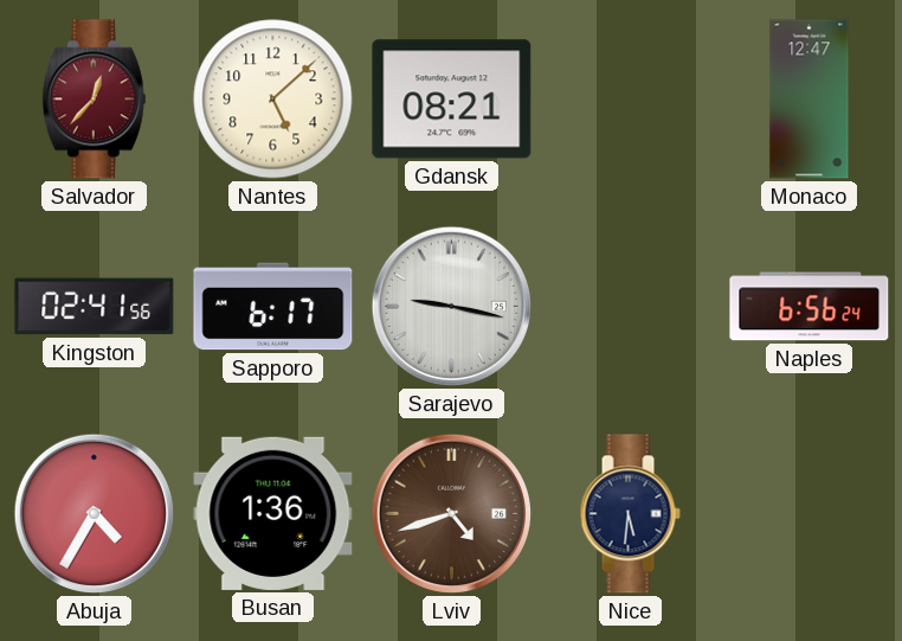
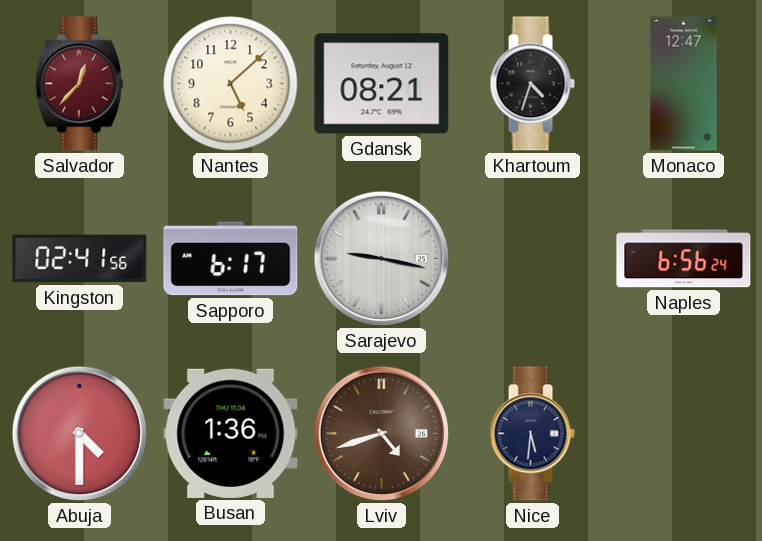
Khartoum: none -> 4:33
Abuja: 4:35 -> 4:30
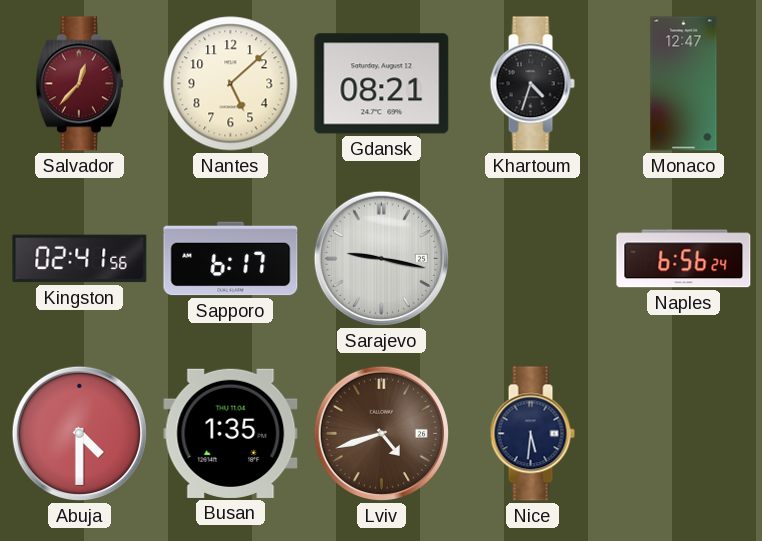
Busan: 1:36 -> 1:35
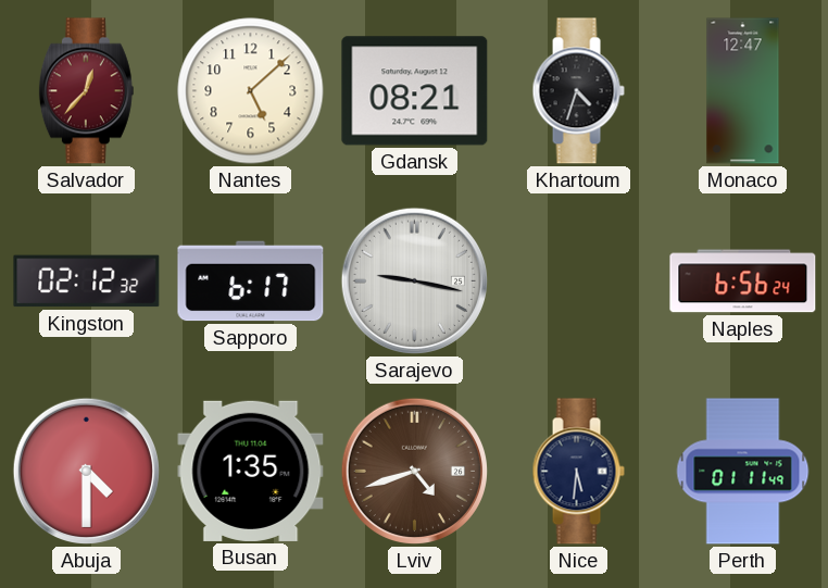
Kingston: 02:41 -> 02:12
Perth: none -> 01:11
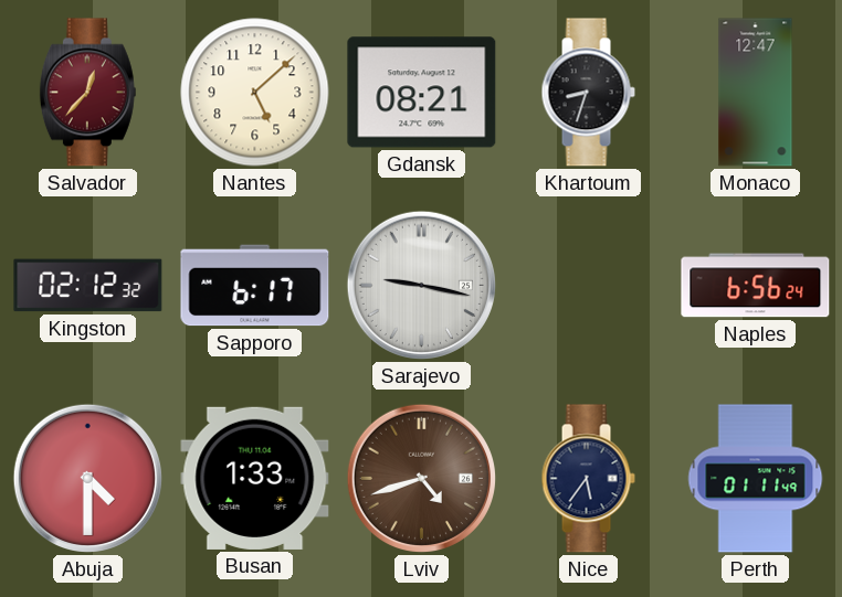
Khartoum: 4:33 -> 8:33
Busan: 1:35 -> 1:33
Nice: 5:31 -> 5:36
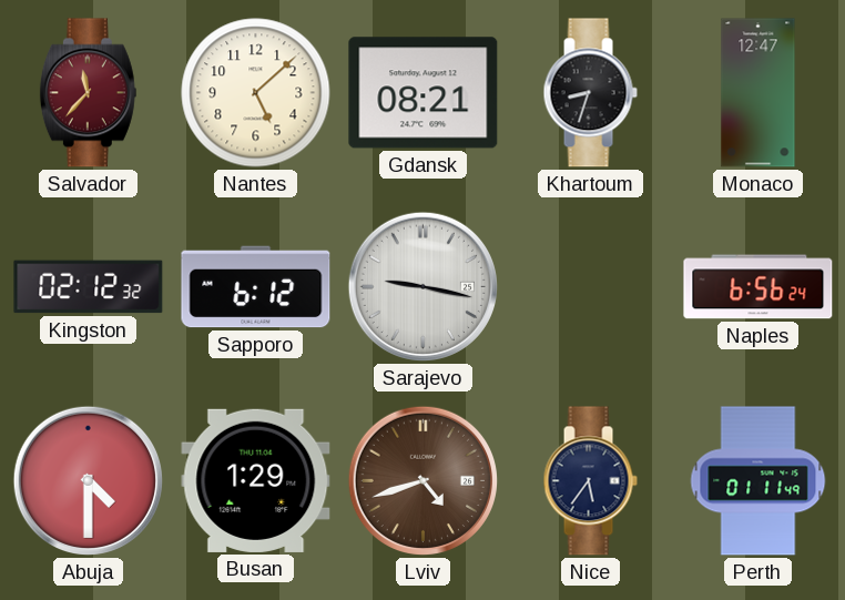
Salvador: 12:37 -> 11:37
Sapporo: 6:17 -> 6:12
Busan: 1:33 -> 1:29
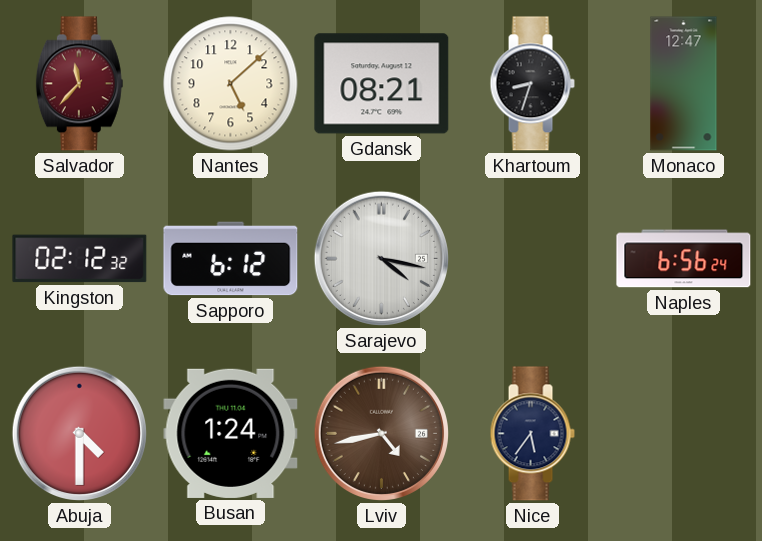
Sarajevo: 9:17 -> 4:17
Busan: 1:29 -> 1:24
Lviv: 4:42 -> 4:43
Perth: 01:11 -> none
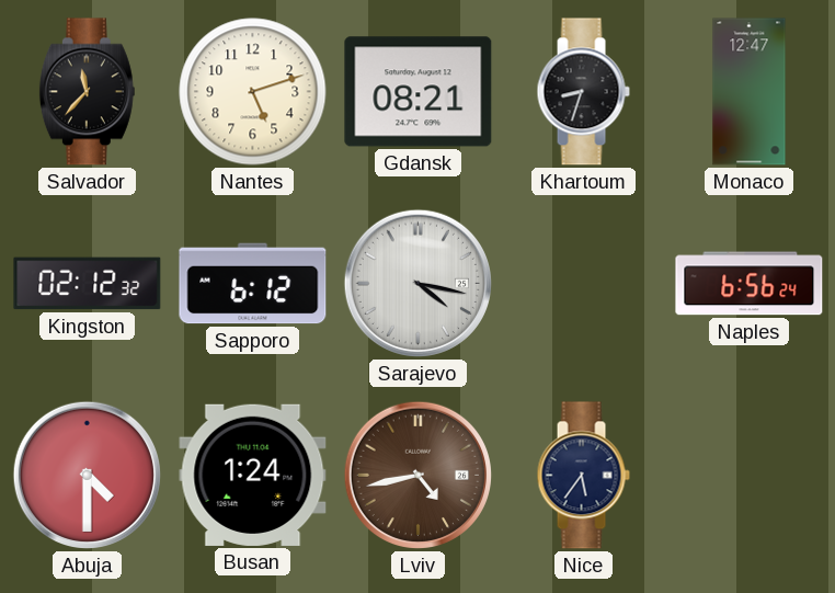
Salvador dial: burgundy -> black
Nantes: 5:08 -> 5:12
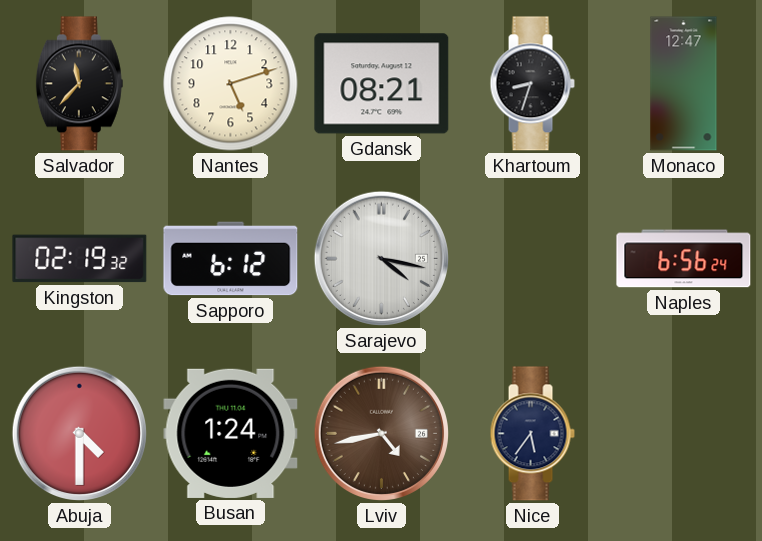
Kingston: 02:12 -> 02:19
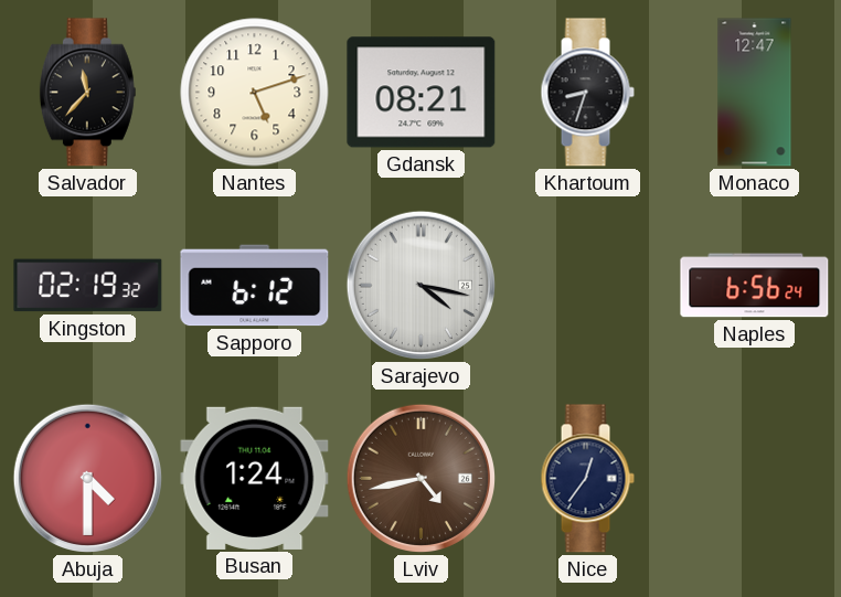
Nice: 5:36 -> 12:36
